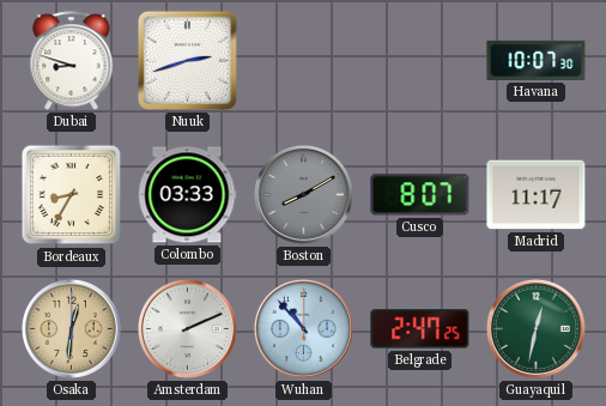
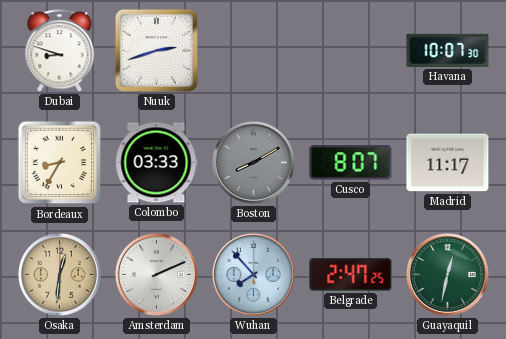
Wuhan: 10:53 -> 7:53
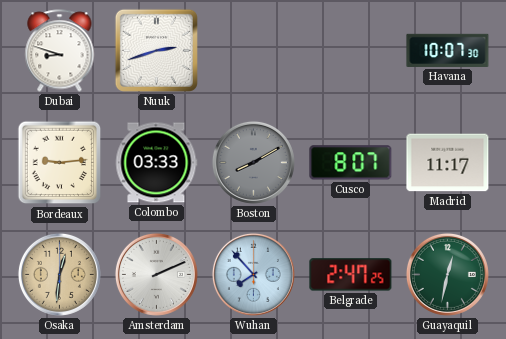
Bordeaux: 8:35 -> 9:14
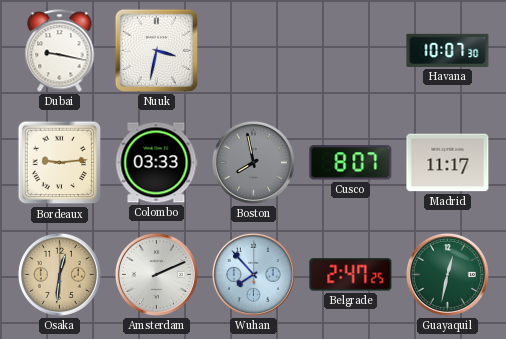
Dubai: 8:48 -> 9:17
Nuuk: 2:42 -> 3:32
Boston: 8:10 -> 7:58
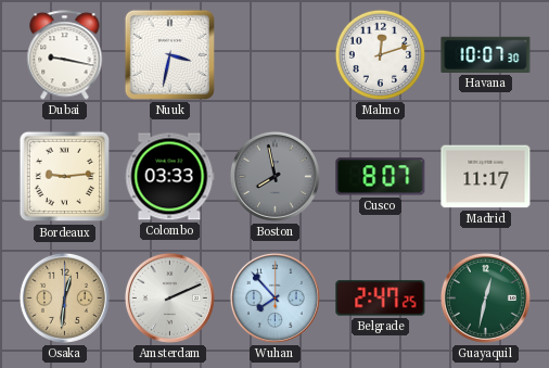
Malmo: none -> 12:12
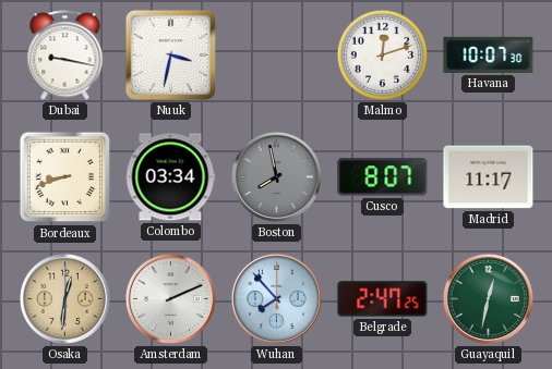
Bordeaux: 9:14 -> 8:42
Colombo: 03:33 -> 03:34
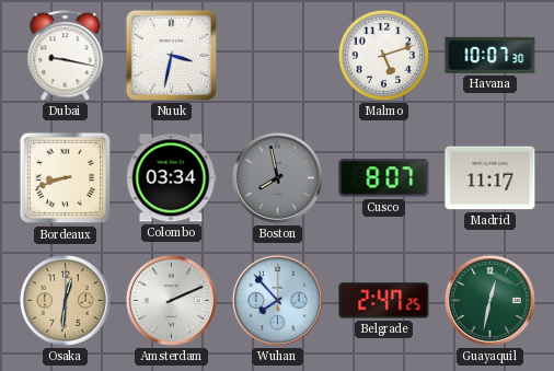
Malmo: 12:12 -> 5:12
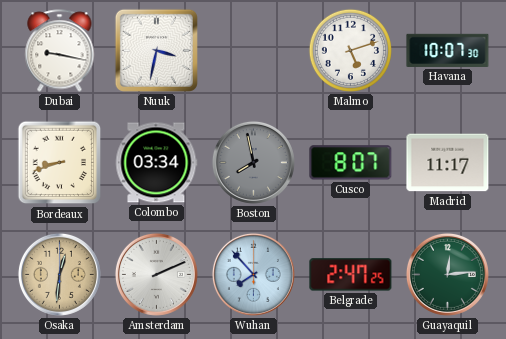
Guayaquil: 12:32 -> 12:14
